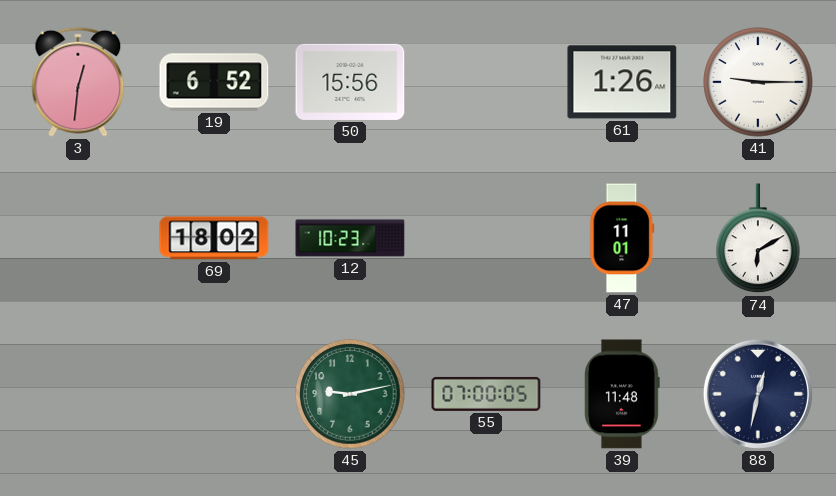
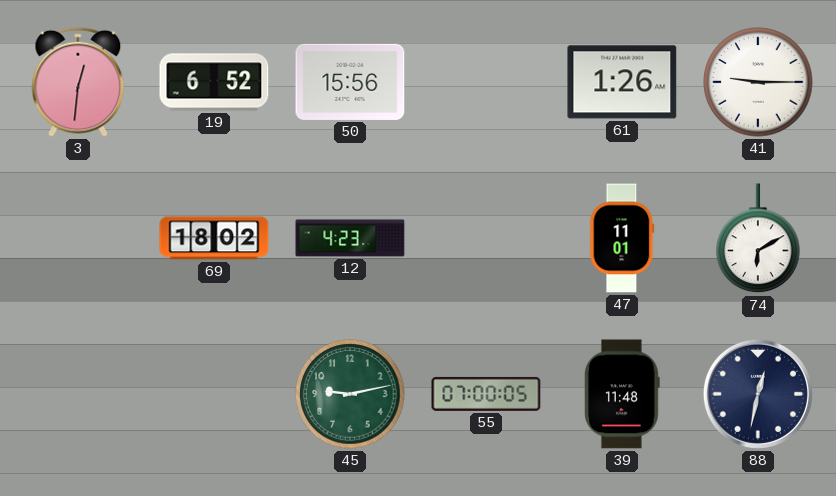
12: 10:23 -> 4:23
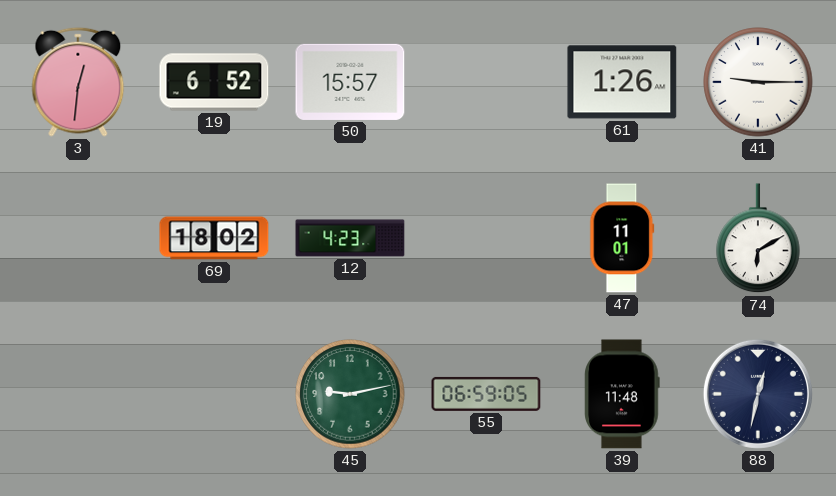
50: 15:56 -> 15:57
55: 07:00 -> 06:59
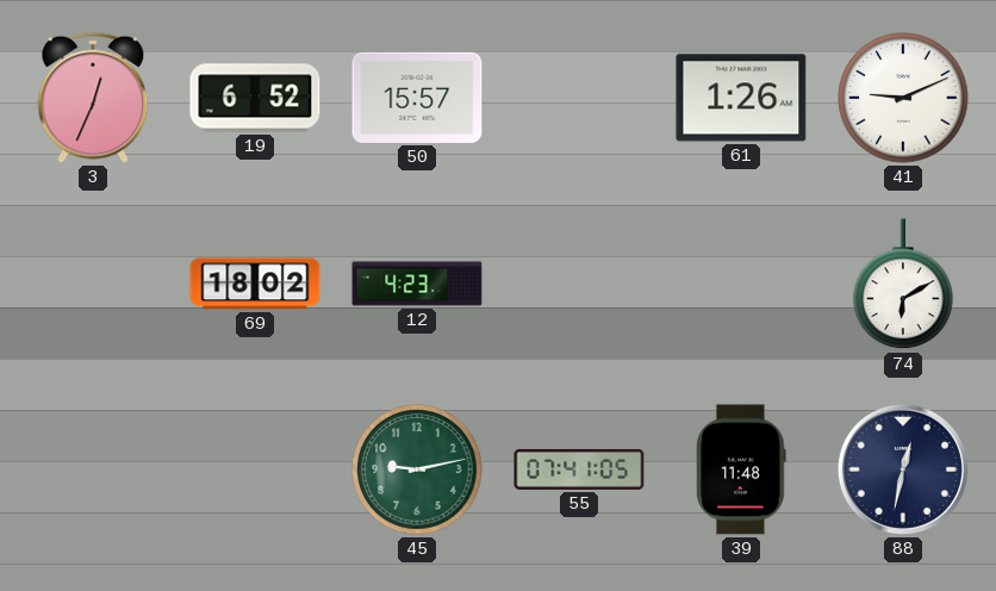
3: 12:31 -> 12:34
41: 9:15 -> 9:11
47: 11:01 -> none
55: 06:59 -> 07:41
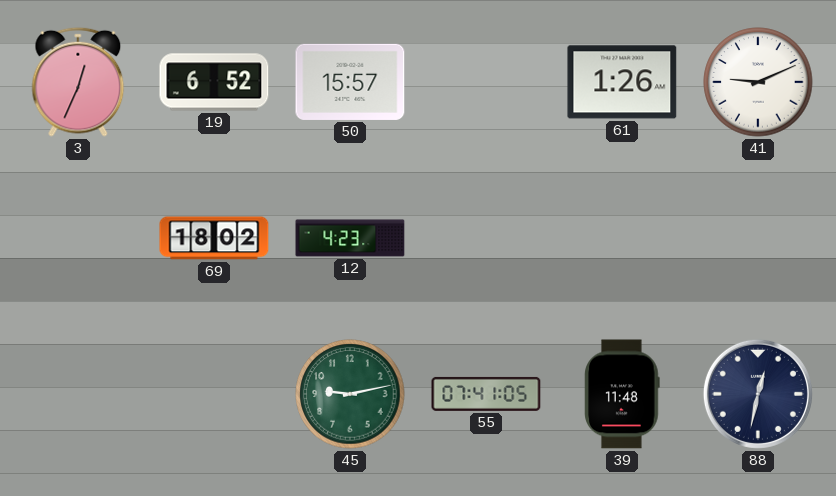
74: 6:10 -> none
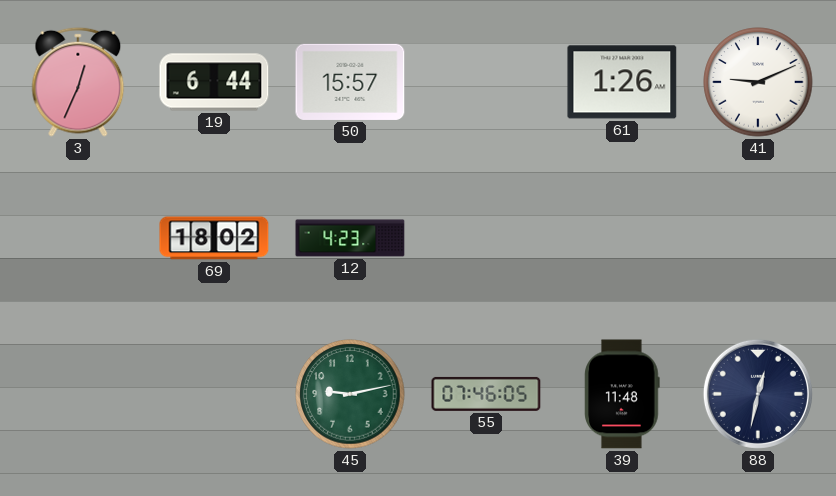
19: 6:52 -> 6:44
55: 07:41 -> 07:46
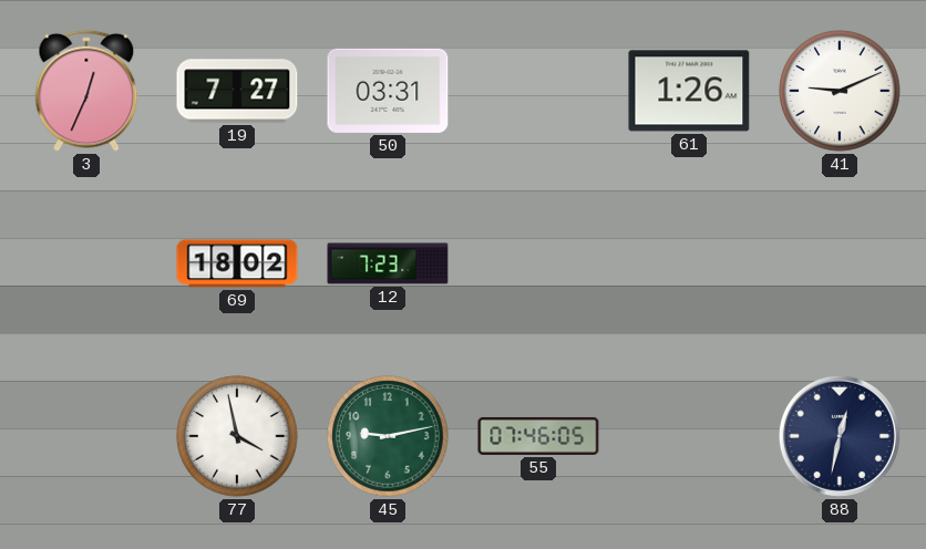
19: 6:44 -> 7:27
50: 15:57 -> 03:31
12: 4:23 -> 7:23
77: none -> 3:58
39: 11:48 -> none
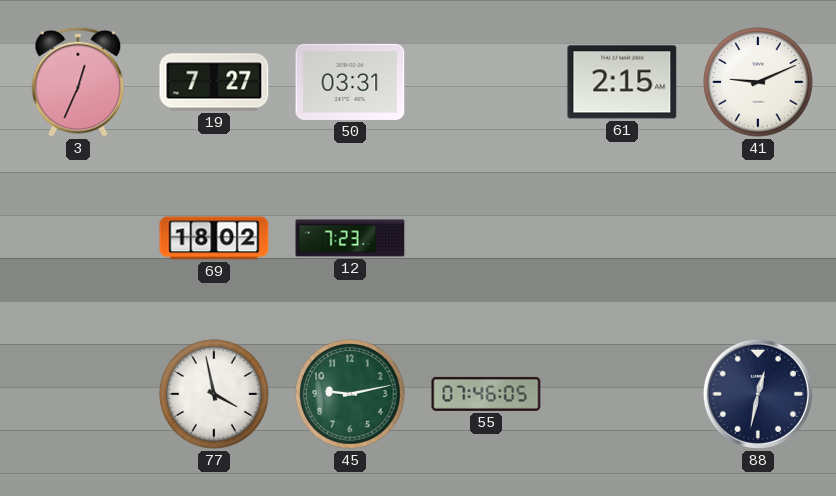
61: 1:26 -> 2:15
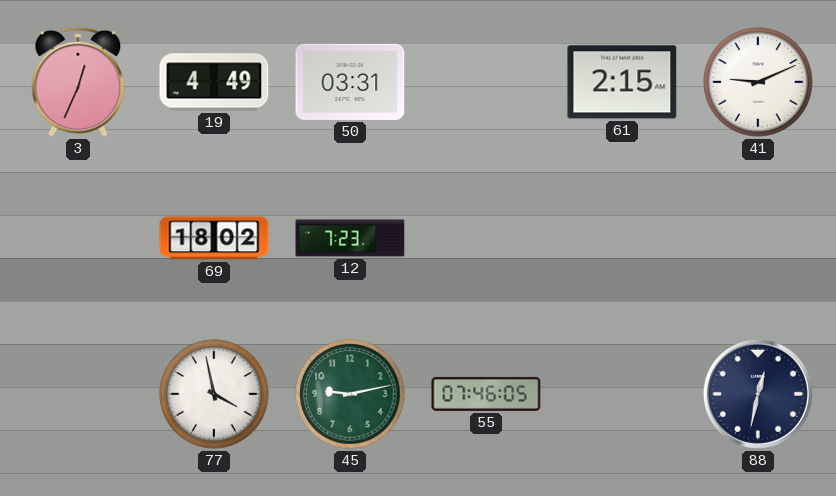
19: 7:27 -> 4:49
